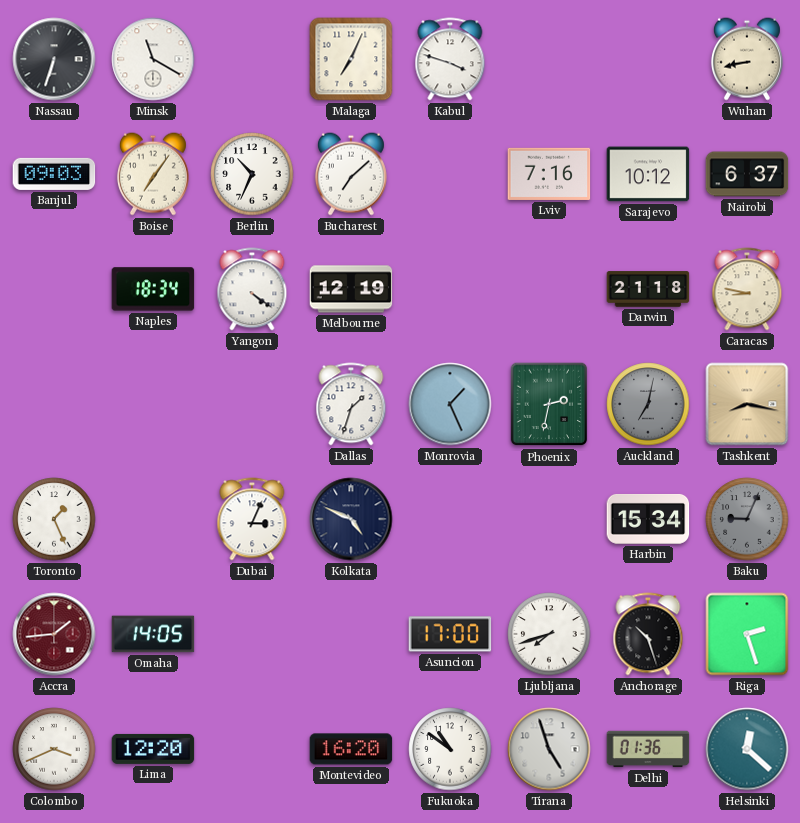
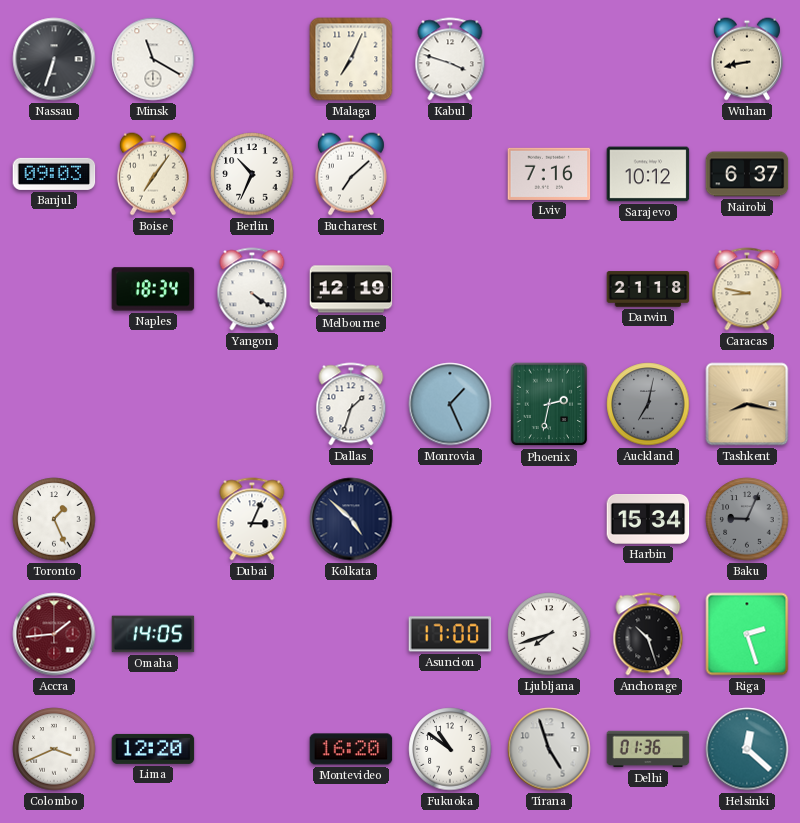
Kolkata: 4:49 -> 4:52
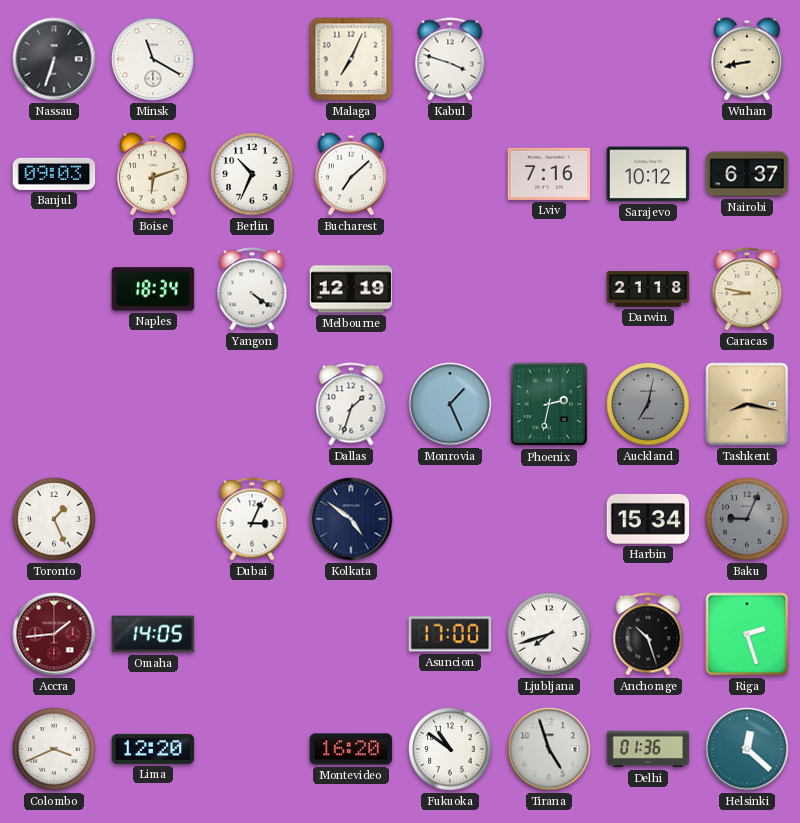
Boise: 7:06 -> 6:12
Kolkata: 4:52 -> 4:51
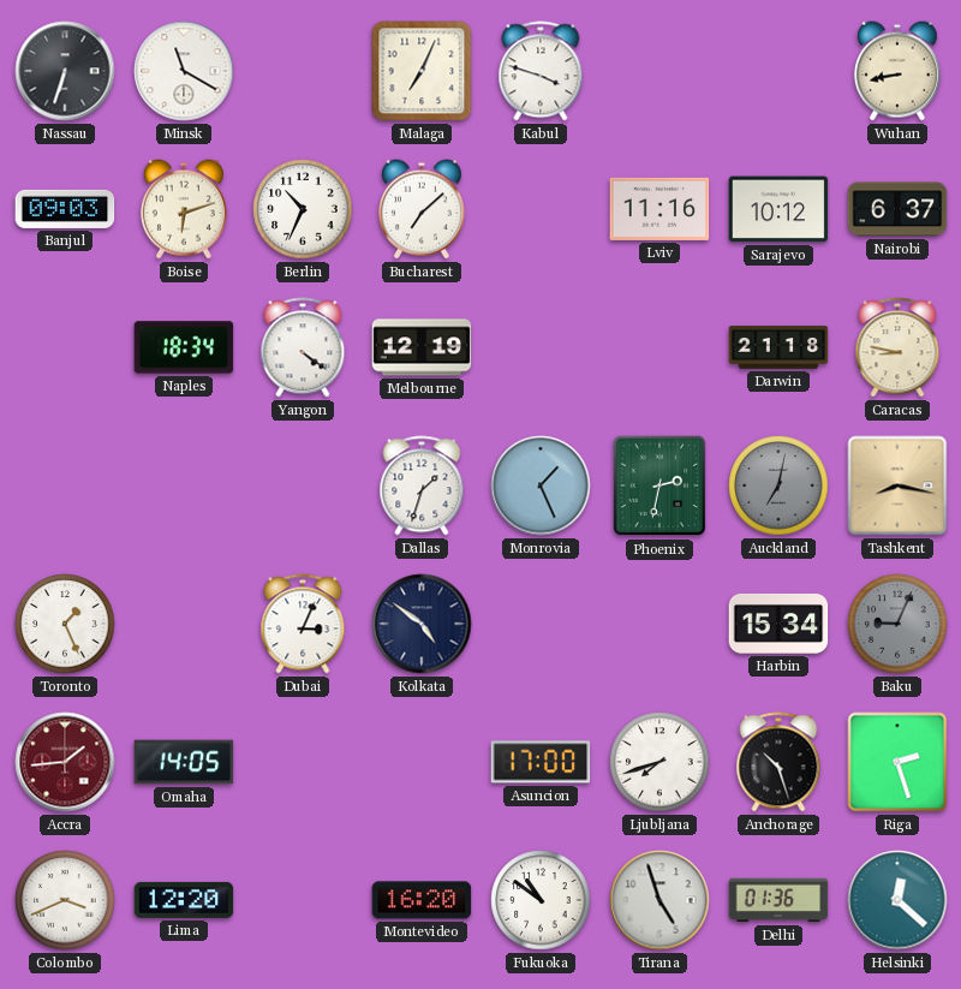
Lviv: 7:16 -> 11:16
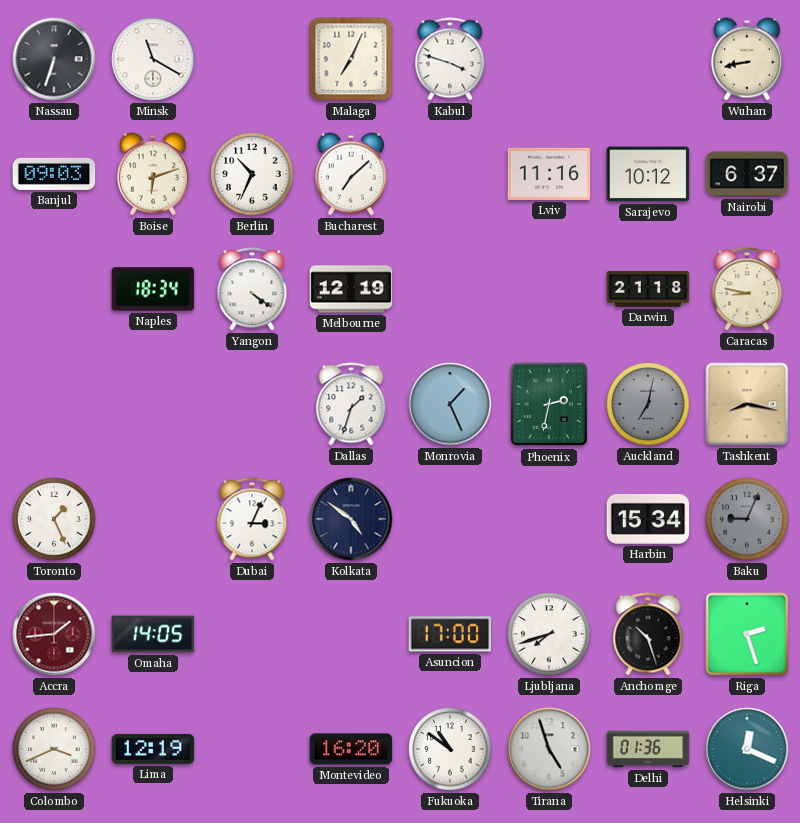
Lima: 12:20 -> 12:19
Helsinki: 12:22 -> 12:19
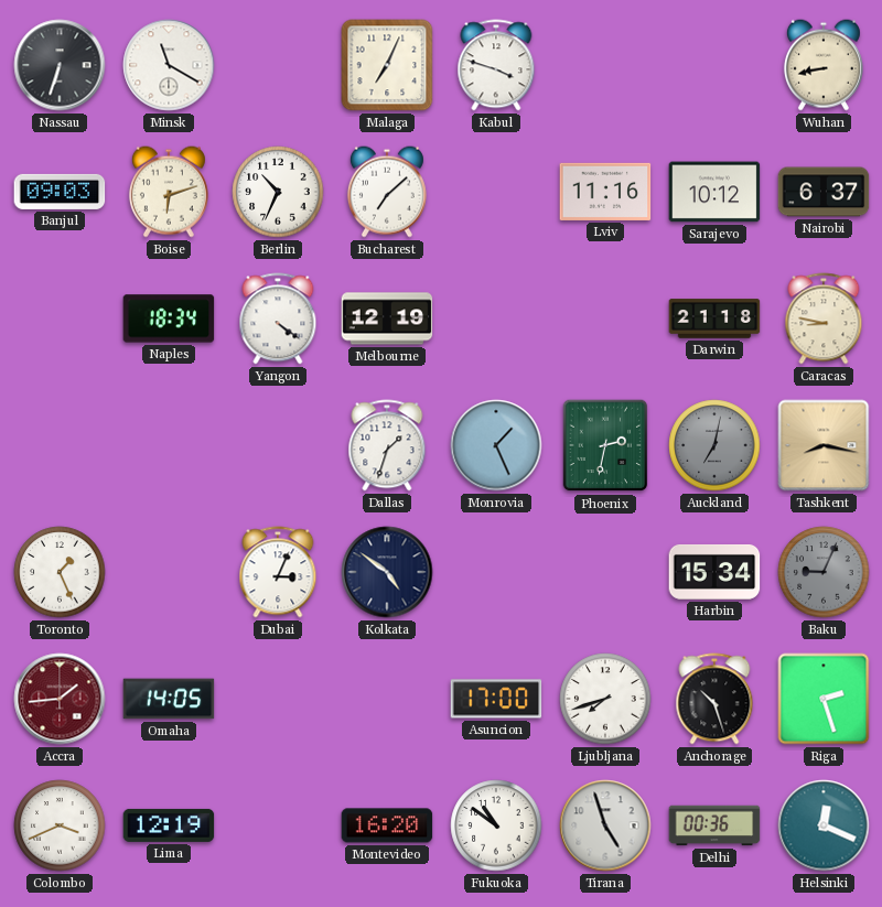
Delhi: 01:36 -> 00:36
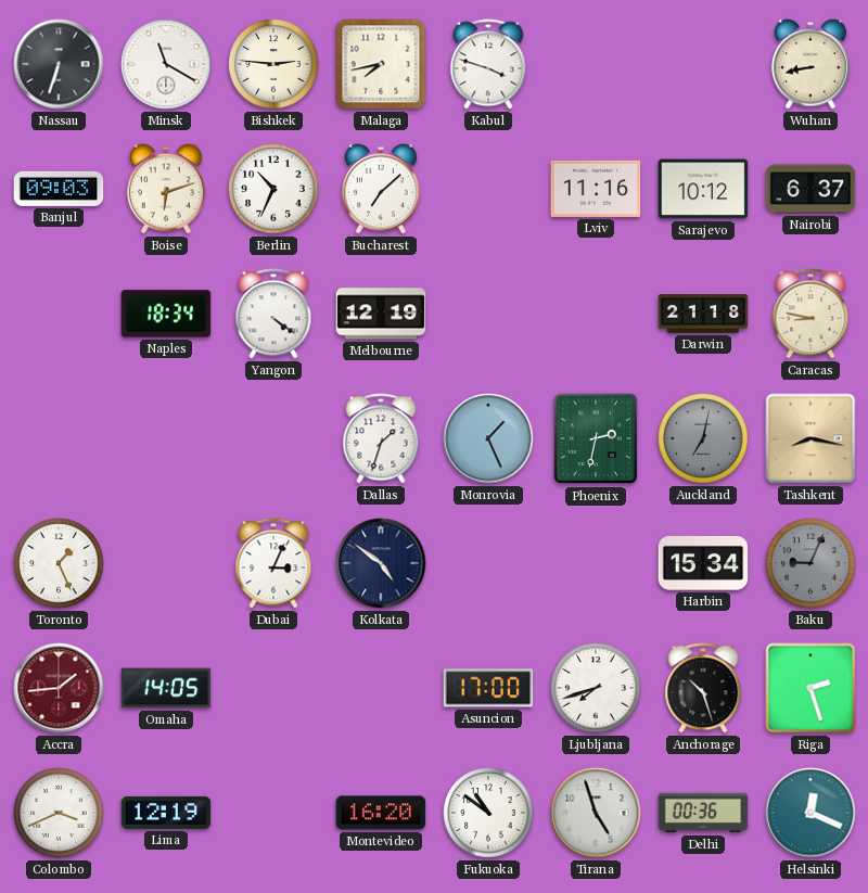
Bishkek: none -> 2:46
Malaga: 7:04 -> 7:43
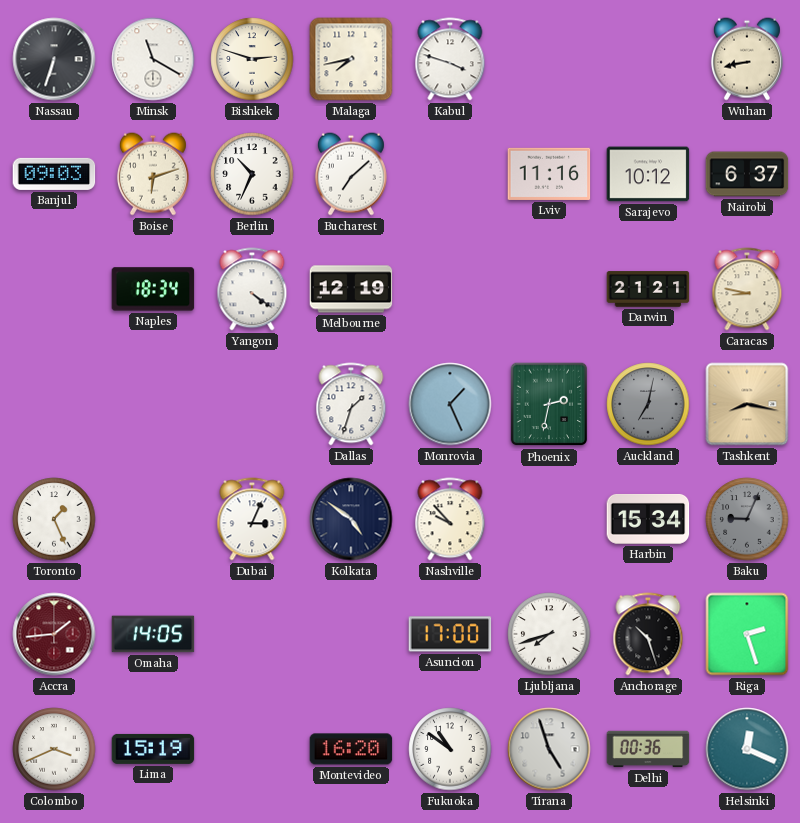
Bishkek: 2:46 -> 2:48
Darwin: 21:18 -> 21:21
Nashville: none -> 9:53
Lima: 12:19 -> 15:19
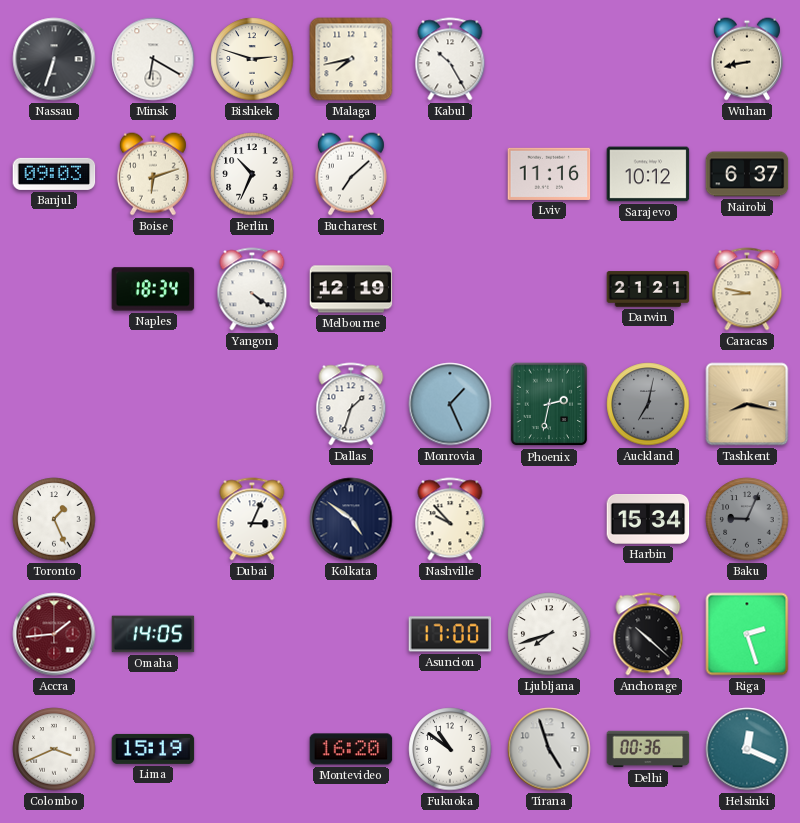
Minsk: 11:20 -> 6:20
Kabul: 3:48 -> 10:25
Anchorage: 10:27 -> 10:22
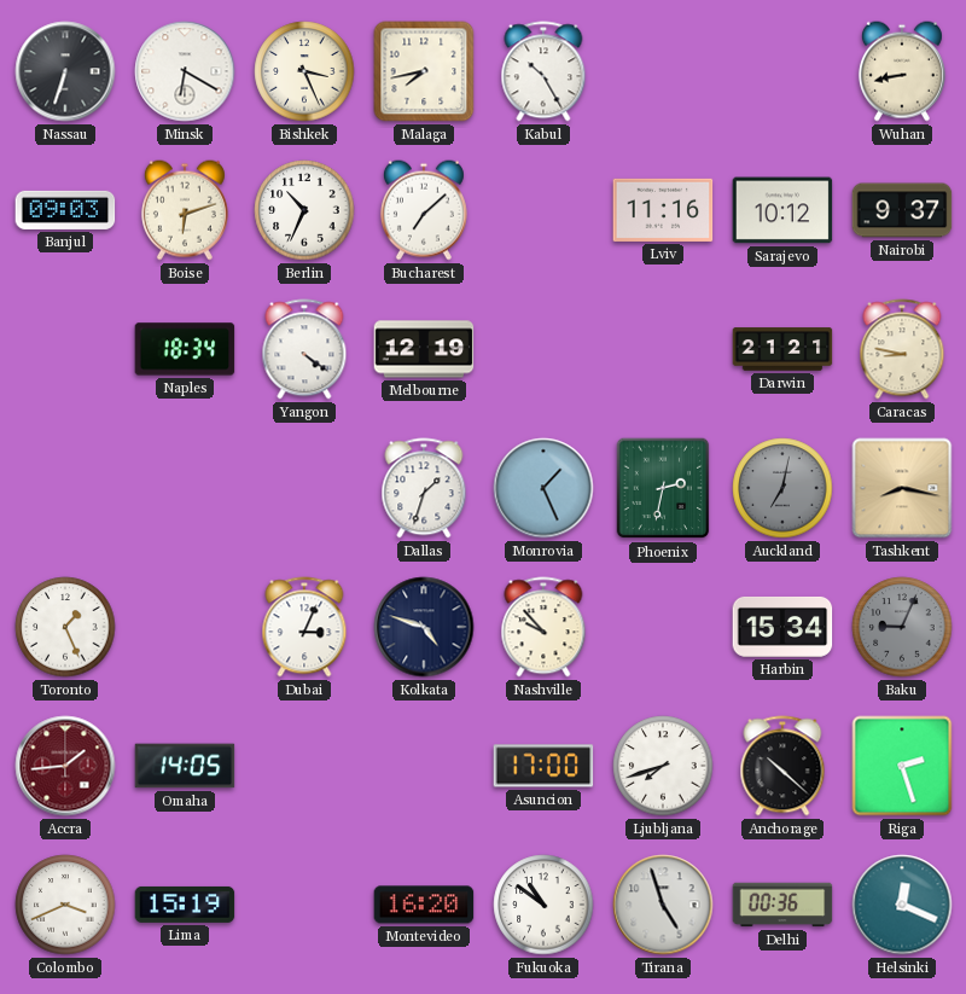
Bishkek: 2:48 -> 3:26
Nairobi: 6:37 -> 9:37
Kolkata: 4:51 -> 4:48
